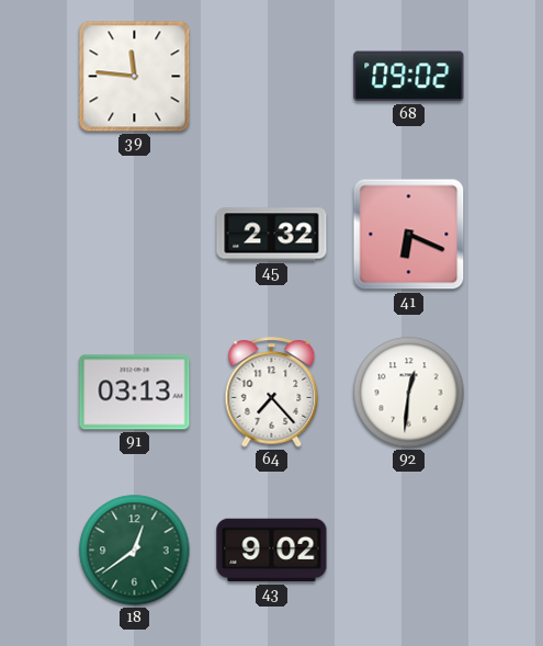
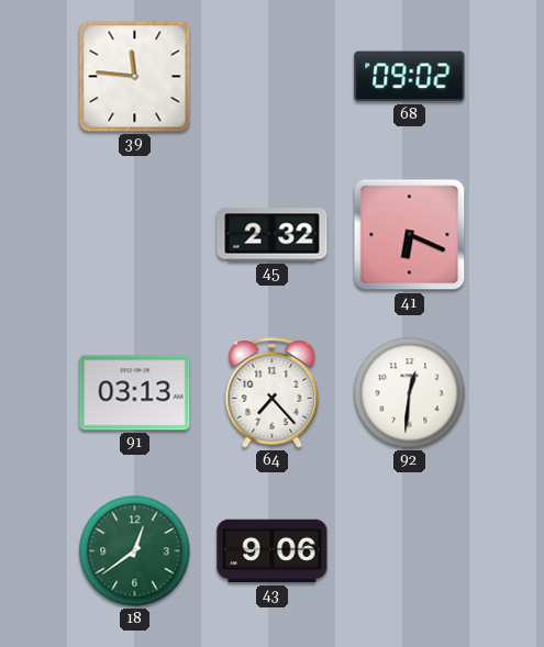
43: 9:02 -> 9:06
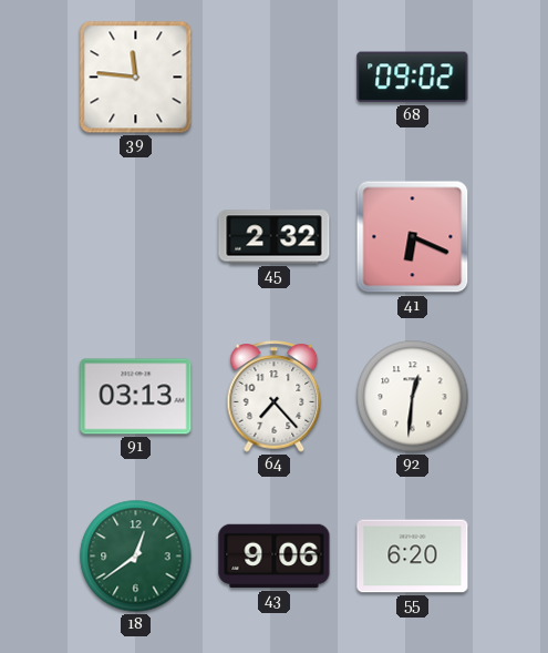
55: none -> 6:20
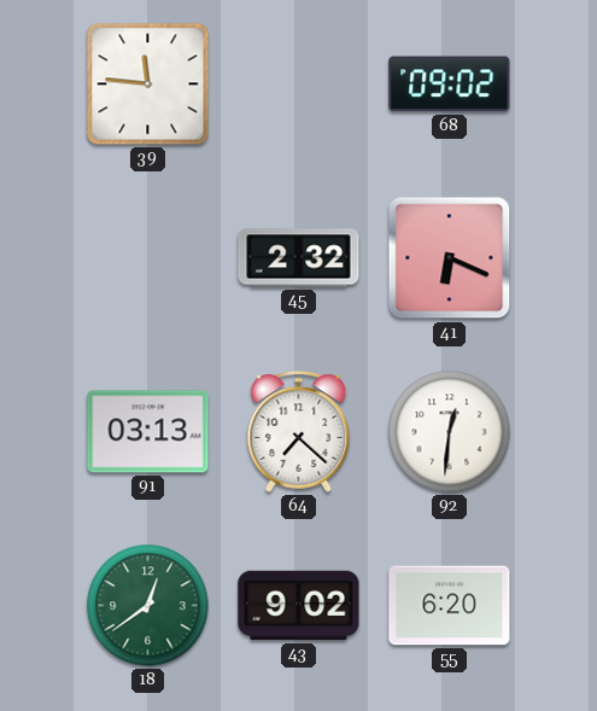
64: 7:23 -> 7:22
43: 9:06 -> 9:02
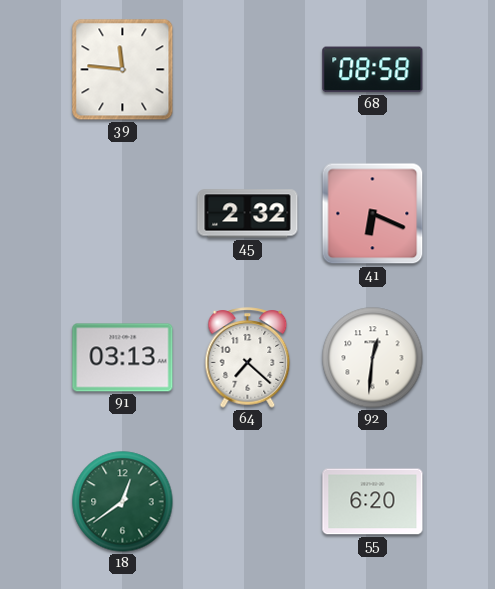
68: 09:02 -> 08:58
43: 9:02 -> none
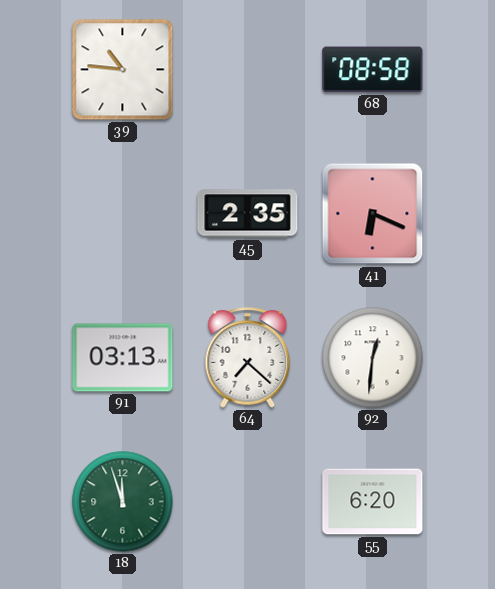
39: 11:46 -> 10:46
45: 2:32 -> 2:35
18: 12:39 -> 11:57
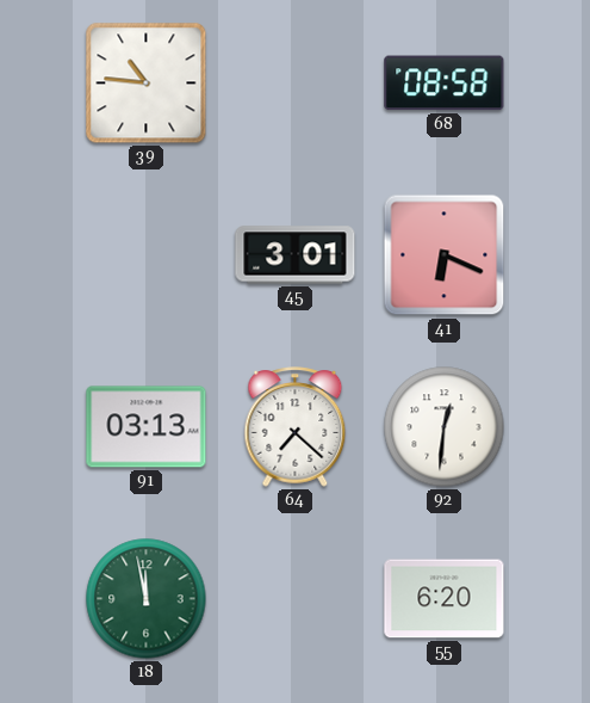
45: 2:35 -> 3:01
18: 11:57 -> 11:58
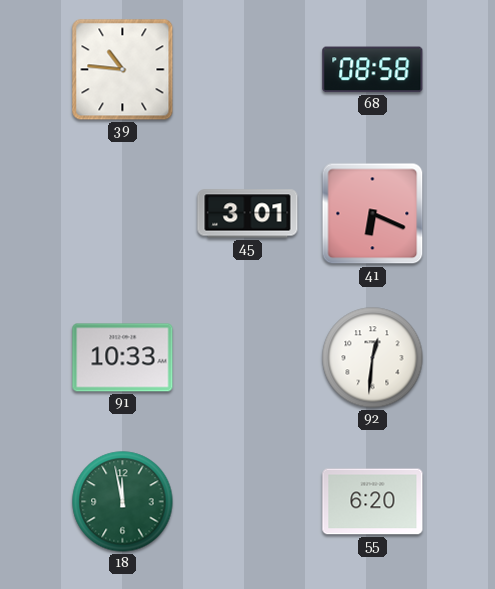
91: 03:13 -> 10:33
64: 7:22 -> none
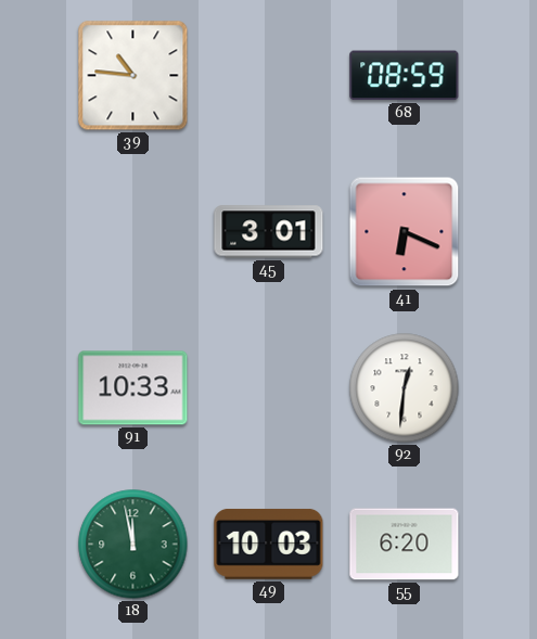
68: 08:58 -> 08:59
49: none -> 10:03
